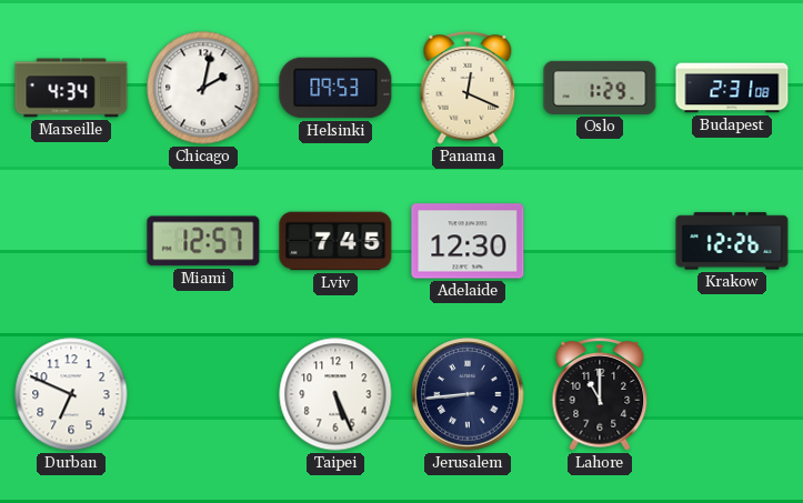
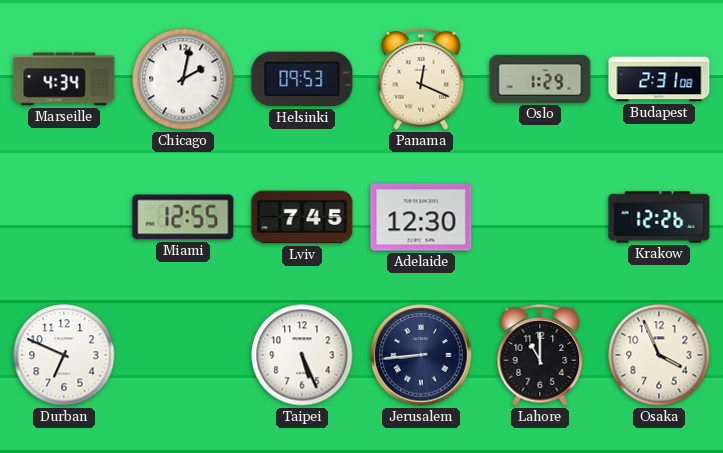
Miami: 12:57 -> 12:55
Osaka: none -> 3:56
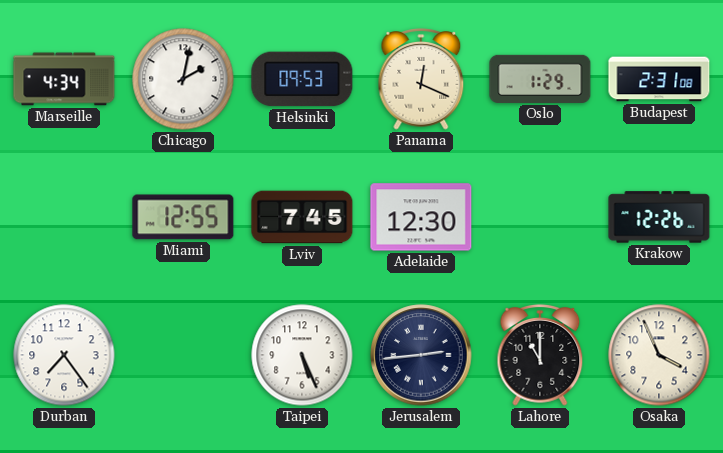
Durban: 6:49 -> 7:24
Jerusalem: 8:44 -> 2:44
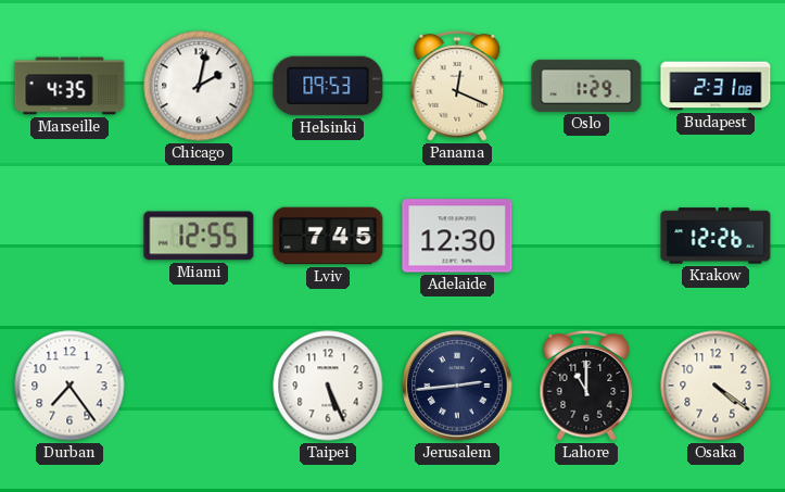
Marseille: 4:34 -> 4:35
Osaka: 3:56 -> 4:21
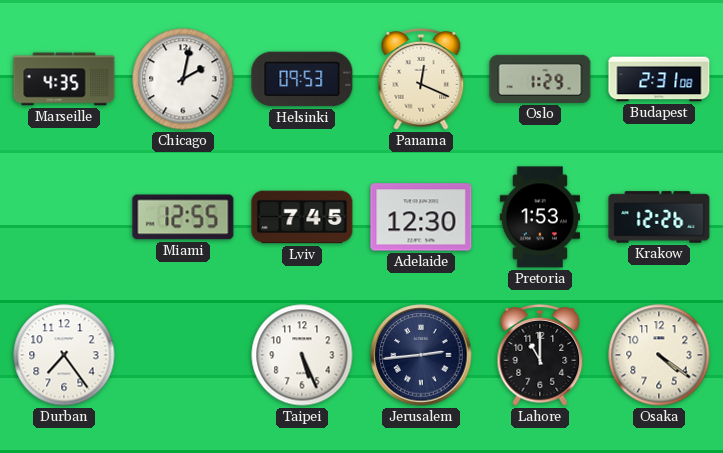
Pretoria: none -> 1:53
